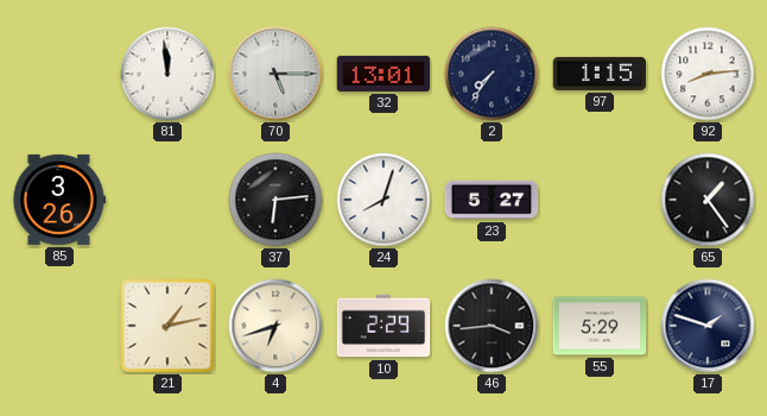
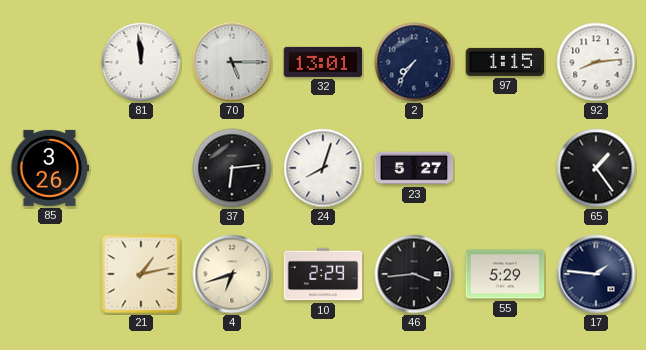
17: 1:48 -> 1:46
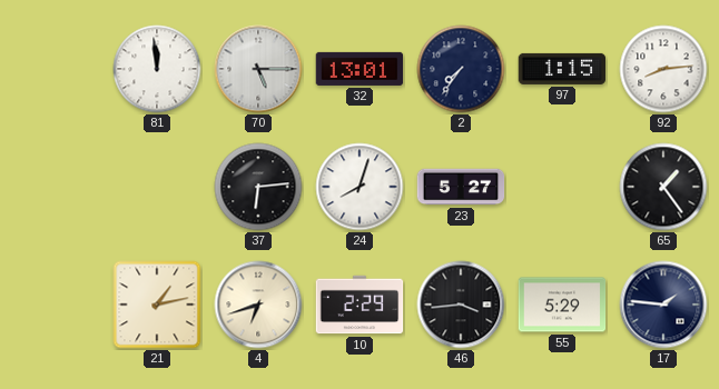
85: 3:26 -> none
